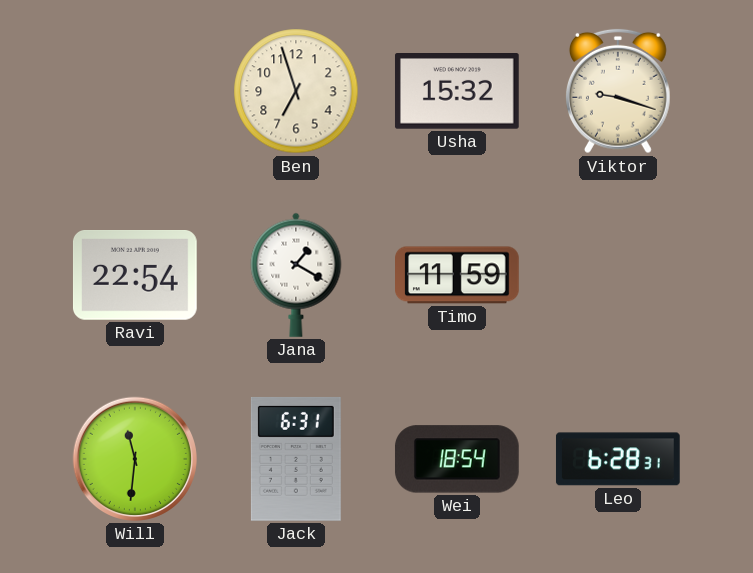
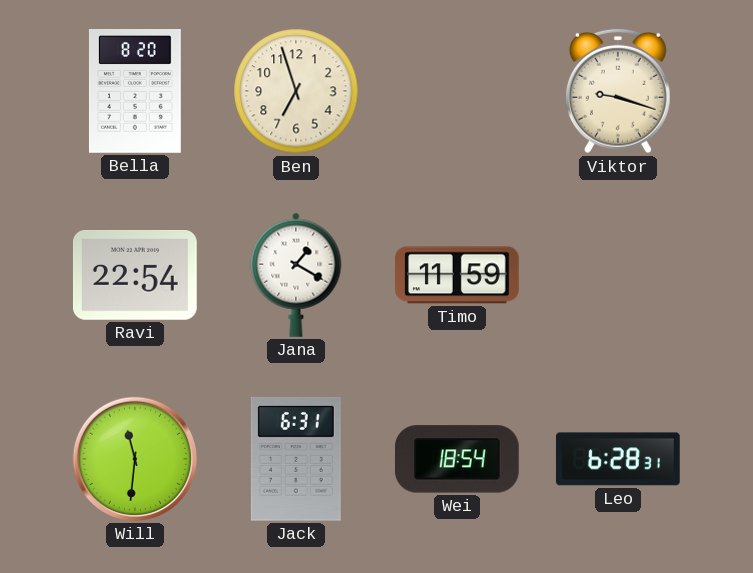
Bella: none -> 8:20
Usha: 15:32 -> none
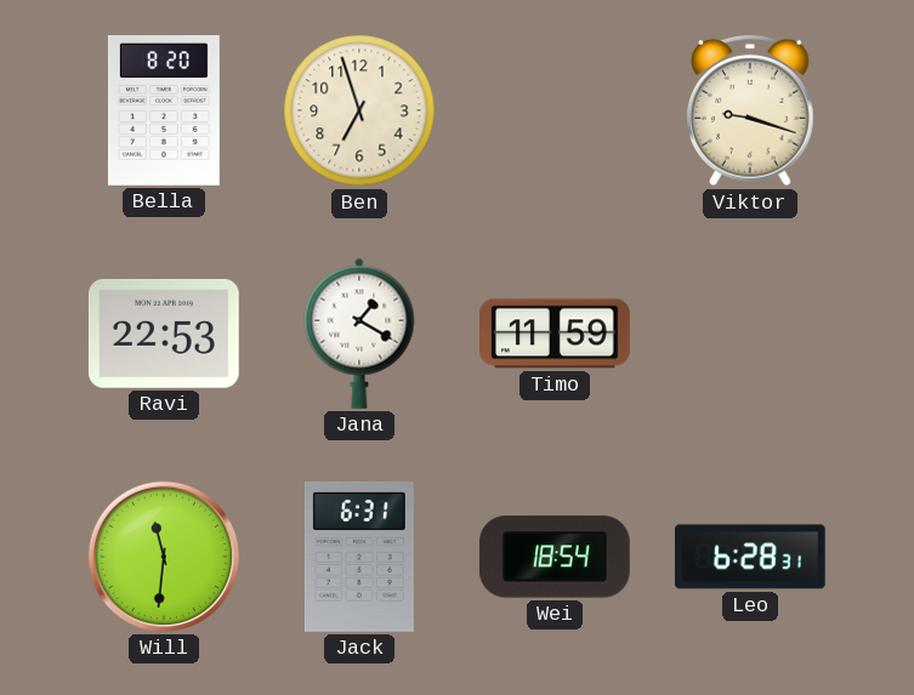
Ravi: 22:54 -> 22:53
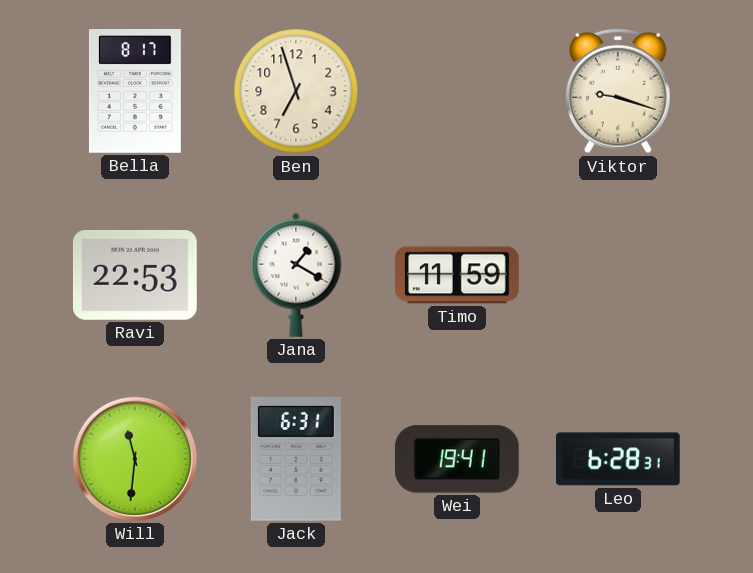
Bella: 8:20 -> 8:17
Wei: 18:54 -> 19:41
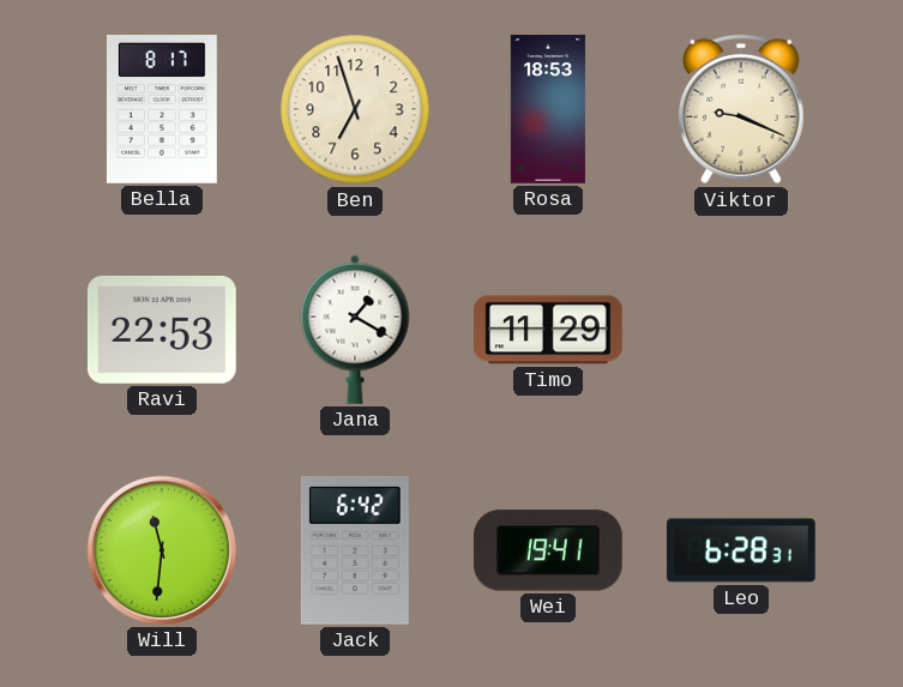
Rosa: none -> 18:53
Viktor: 9:18 -> 9:19
Timo: 11:59 -> 11:29
Jack: 6:31 -> 6:42
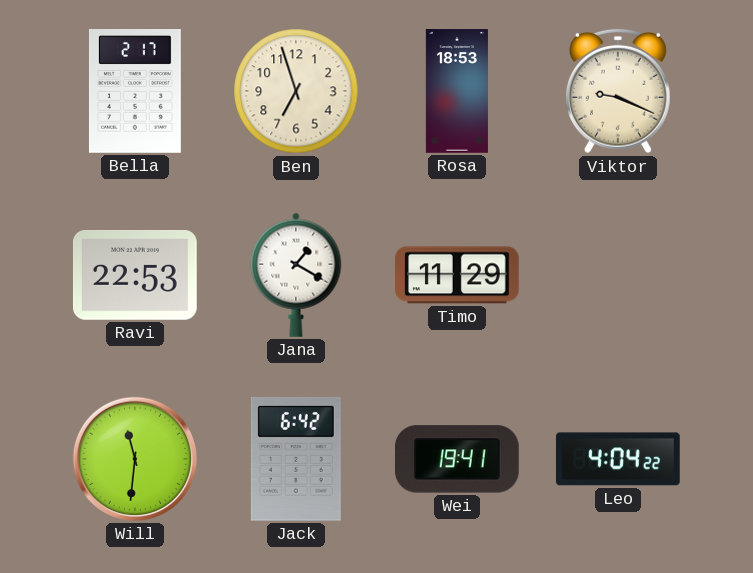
Bella: 8:17 -> 2:17
Leo: 6:28 -> 4:04
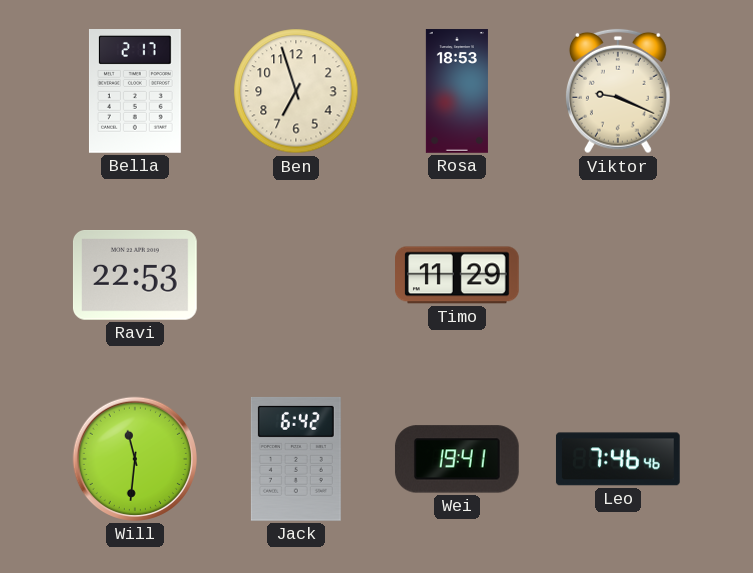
Jana: 1:20 -> none
Leo: 4:04 -> 7:46
